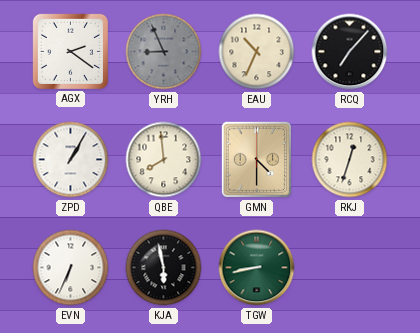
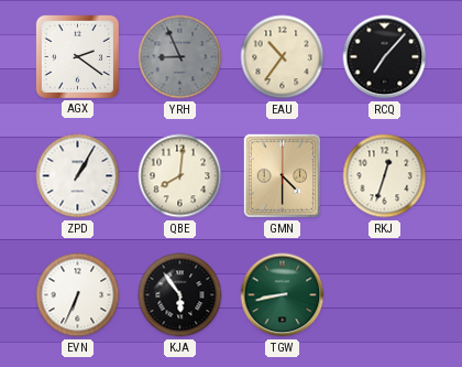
EAU: 10:34 -> 10:36
QBE: 7:59 -> 8:01
KJA: 5:58 -> 5:54
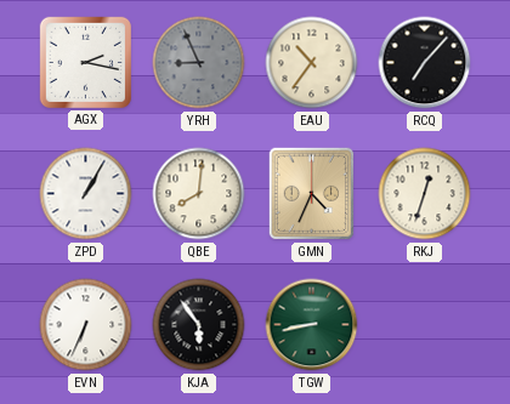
AGX: 2:21 -> 2:17
GMN: 4:30 -> 4:34
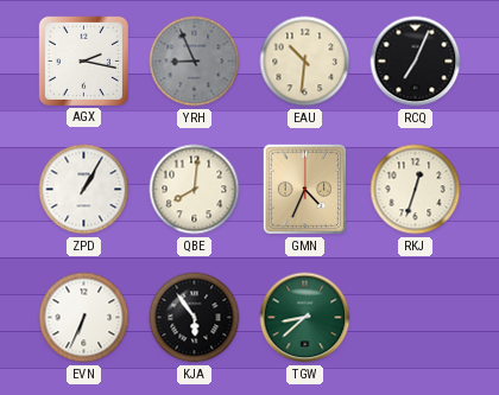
EAU: 10:36 -> 10:31
RCQ: 7:07 -> 7:04
TGW: 8:43 -> 8:38
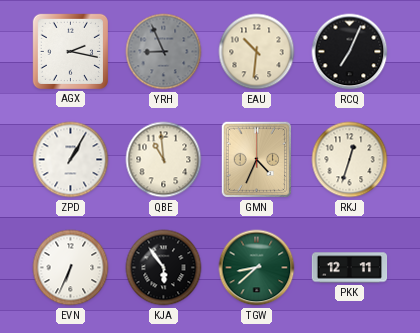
QBE: 8:01 -> 10:59
PKK: none -> 12:11
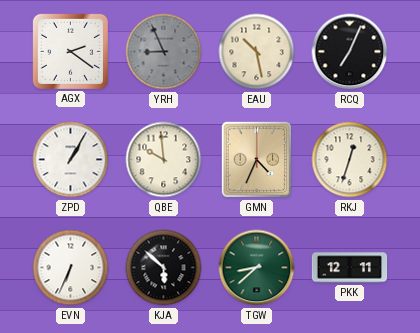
AGX: 2:17 -> 2:21
EAU: 10:31 -> 10:28
QBE: 10:59 -> 9:59
KJA: 5:54 -> 5:52
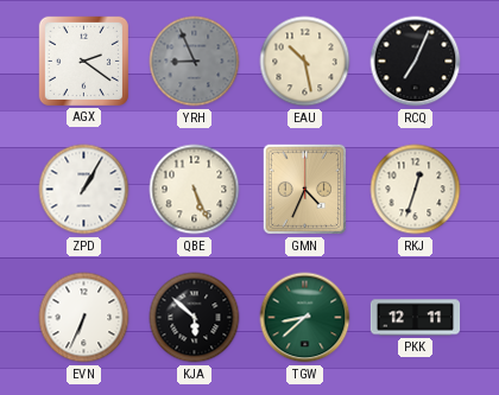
QBE: 9:59 -> 5:26
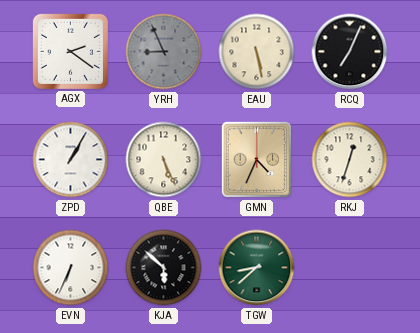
EAU: 10:28 -> 5:28
PKK: 12:11 -> none
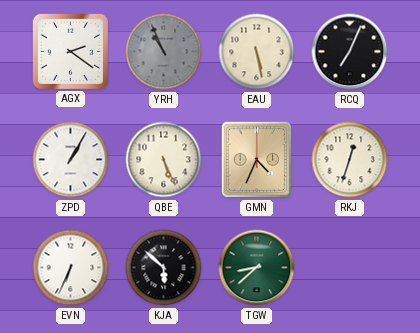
YRH: 8:56 -> 10:56
